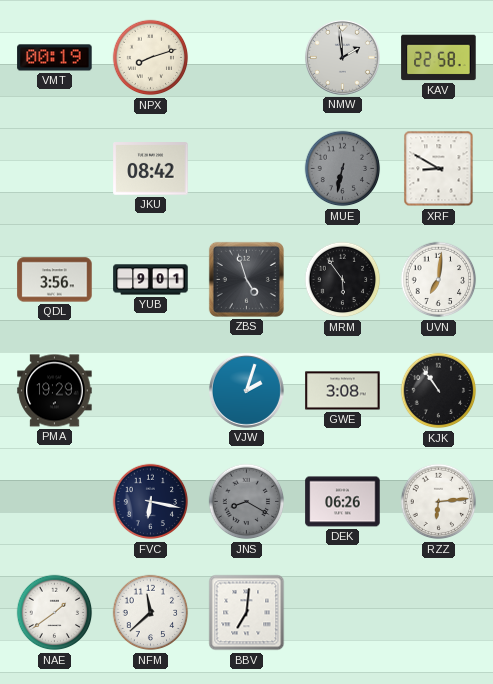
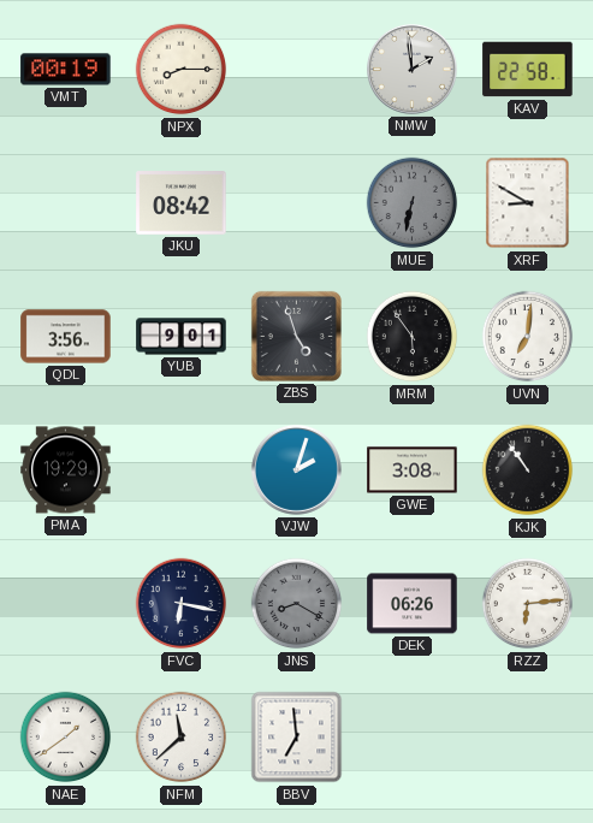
NPX: 8:12 -> 8:15
BBV: 7:01 -> 6:59
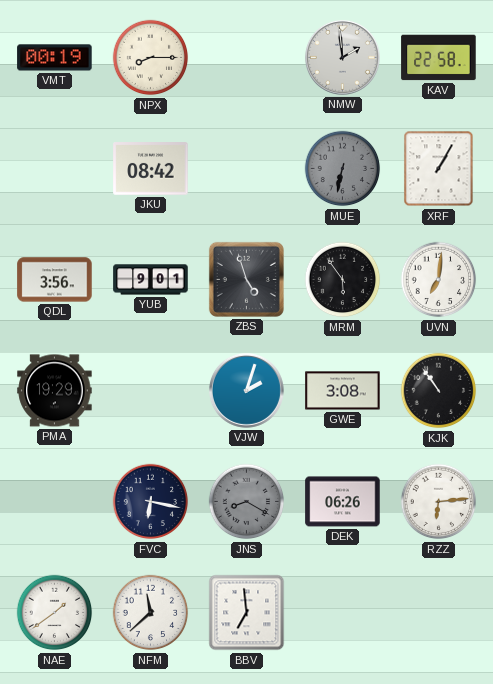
XRF: 8:50 -> 1:05
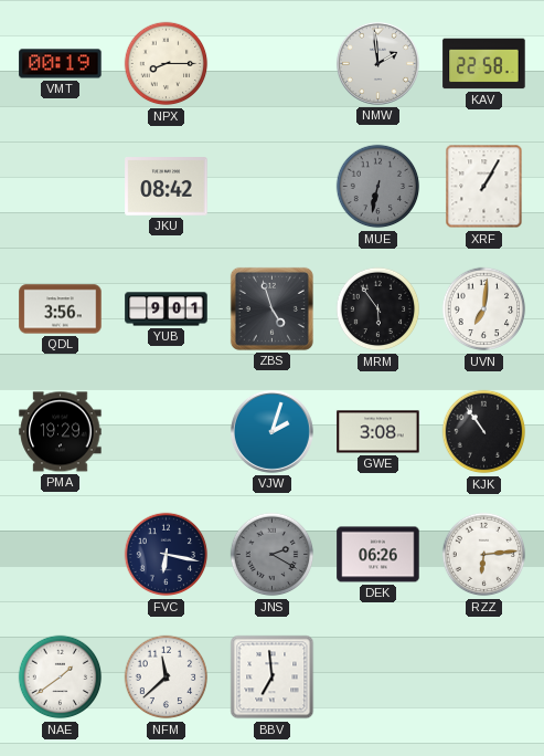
JNS: 8:20 -> 2:20
